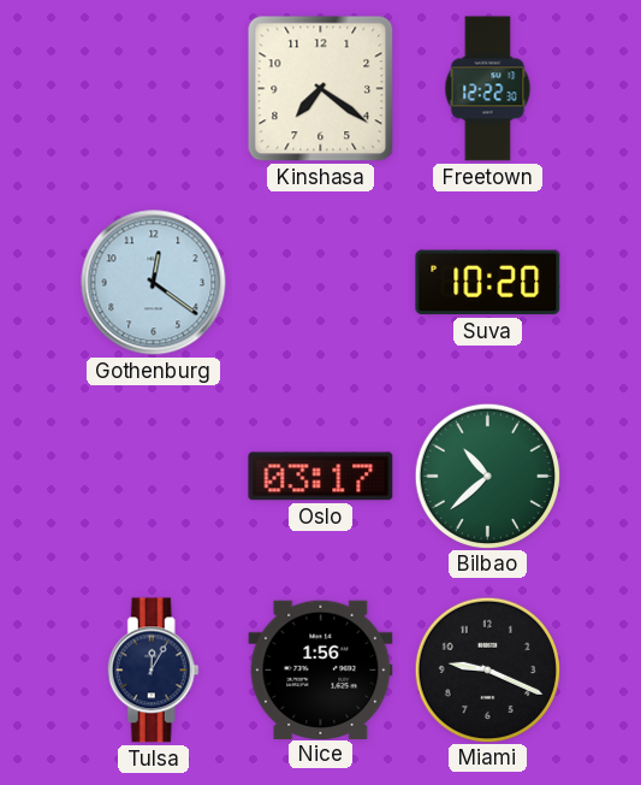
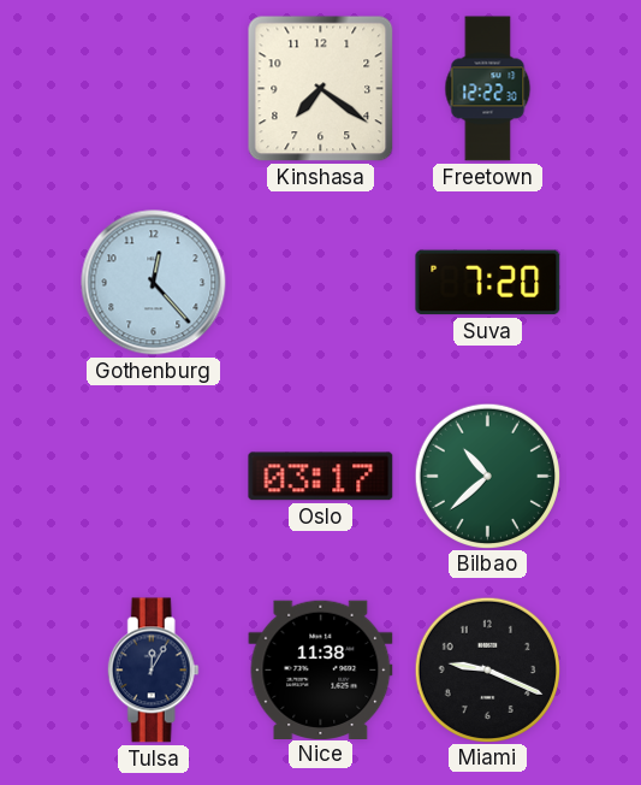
Gothenburg: 12:21 -> 12:23
Suva: 10:20 -> 7:20
Nice: 1:56 -> 11:38
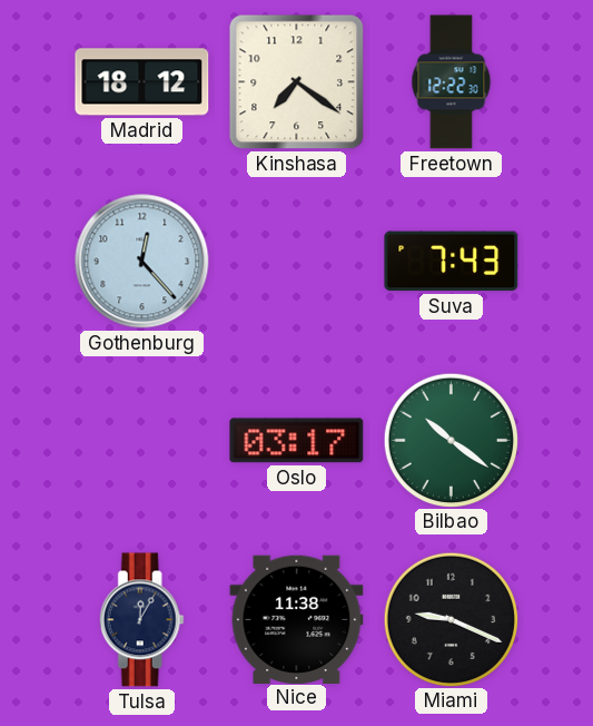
Madrid: none -> 18:12
Suva: 7:20 -> 7:43
Bilbao: 10:38 -> 10:21
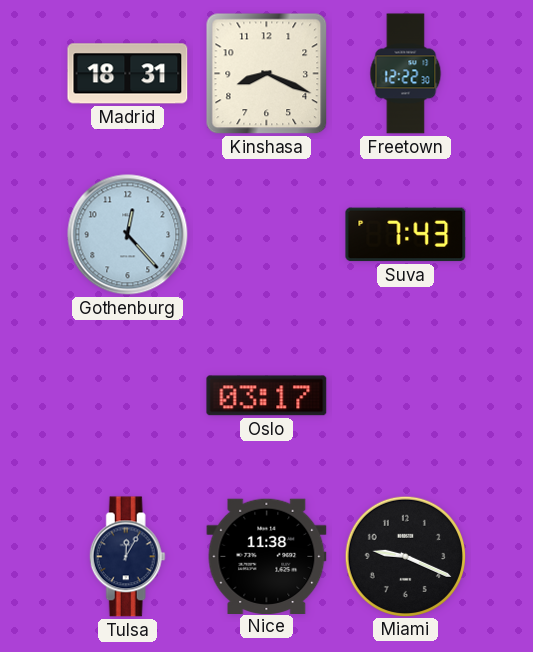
Madrid: 18:12 -> 18:31
Kinshasa: 7:21 -> 8:19
Bilbao: 10:21 -> none
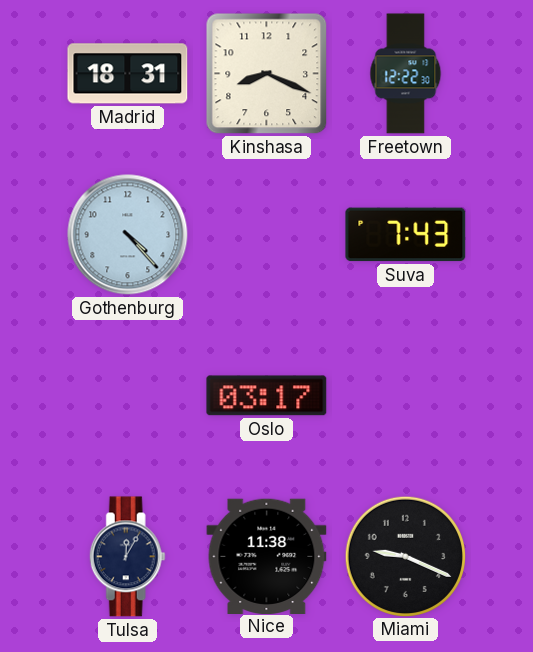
Gothenburg: 12:23 -> 4:23
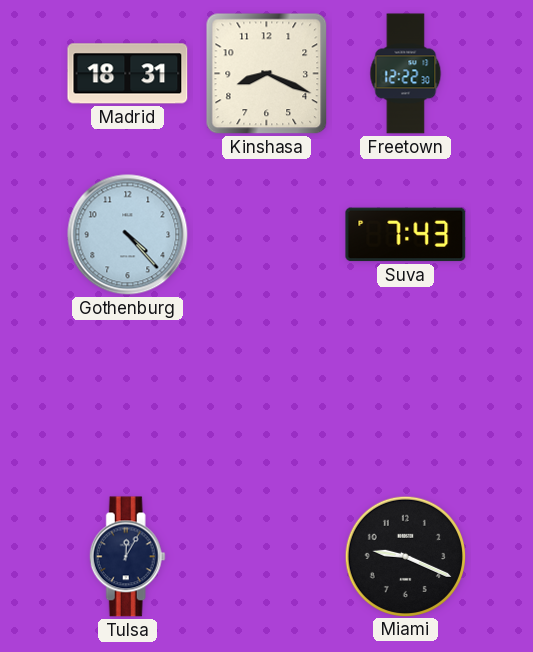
Oslo: 03:17 -> none
Nice: 11:38 -> none
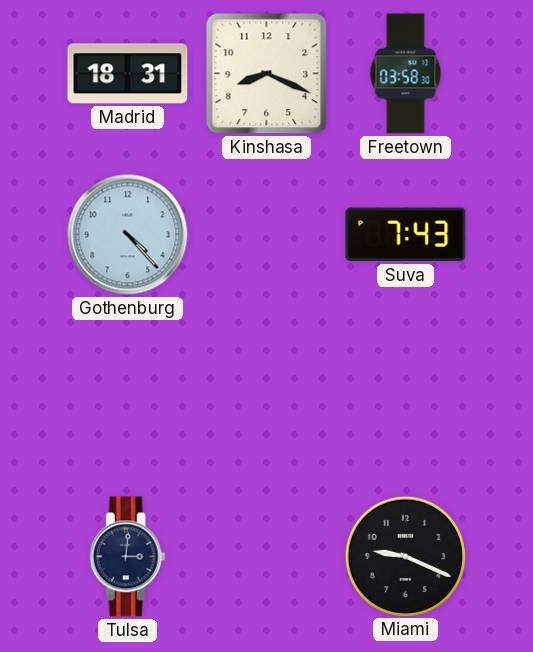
Freetown: 12:22 -> 03:58
Tulsa: 12:05 -> 3:01
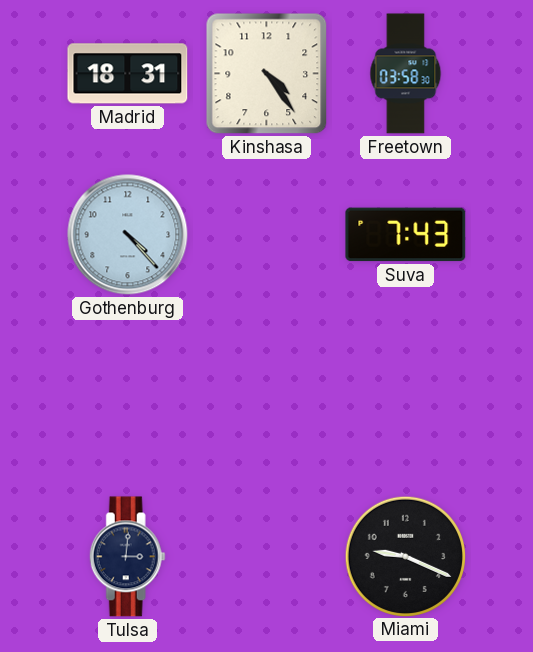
Kinshasa: 8:19 -> 4:24
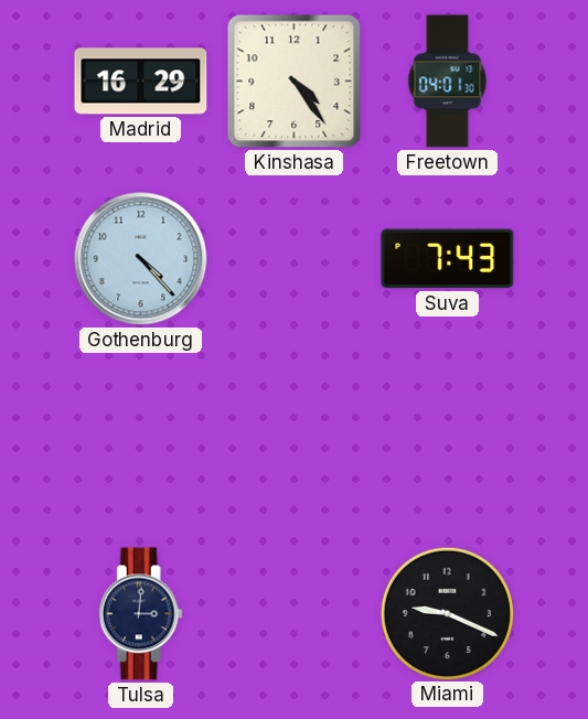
Madrid: 18:31 -> 16:29
Freetown: 03:58 -> 04:01
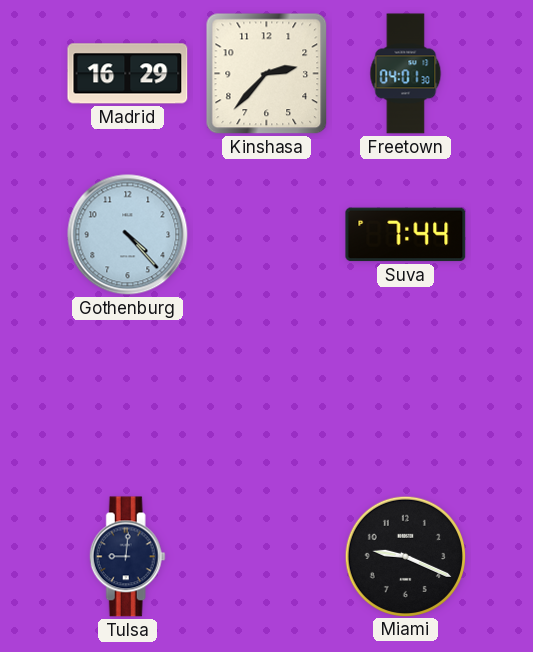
Kinshasa: 4:24 -> 2:37
Suva: 7:43 -> 7:44
Tulsa: 3:01 -> 9:01
